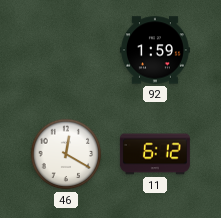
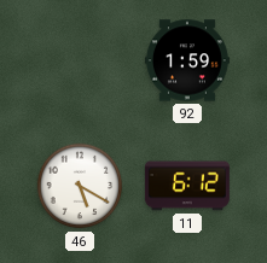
46: 12:20 -> 5:20
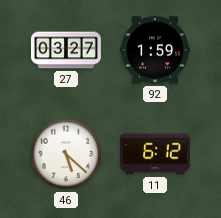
27: none -> 03:27
46: 5:20 -> 5:22
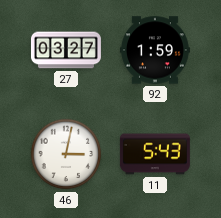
46: 5:22 -> 3:02
11: 6:12 -> 5:43
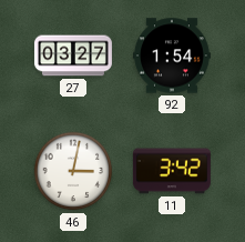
92: 1:59 -> 1:54
11: 5:43 -> 3:42
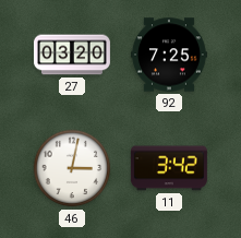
27: 03:27 -> 03:20
92: 1:54 -> 7:25
